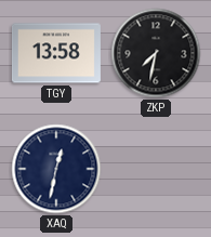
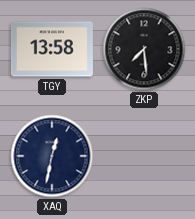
ZKP: 7:32 -> 7:29
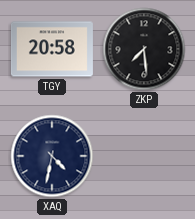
TGY: 13:58 -> 20:58
XAQ: 12:32 -> 4:32
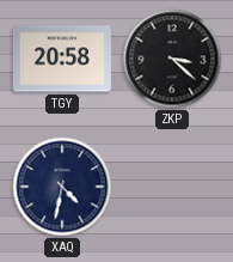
ZKP: 7:29 -> 3:22
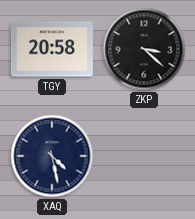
XAQ: 4:32 -> 4:28
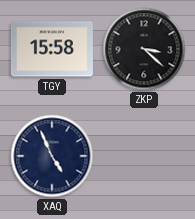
TGY: 20:58 -> 15:58
XAQ: 4:28 -> 4:56
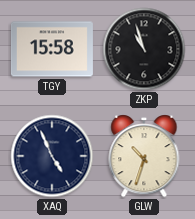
ZKP: 3:22 -> 10:57
GLW: none -> 10:33
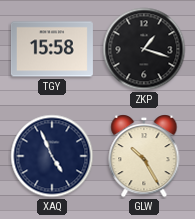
ZKP: 10:57 -> 1:18
GLW: 10:33 -> 10:25
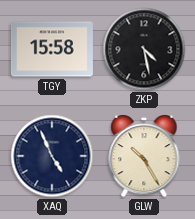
ZKP: 1:18 -> 4:28
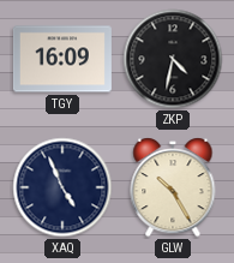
TGY: 15:58 -> 16:09
ZKP: 4:28 -> 4:32
